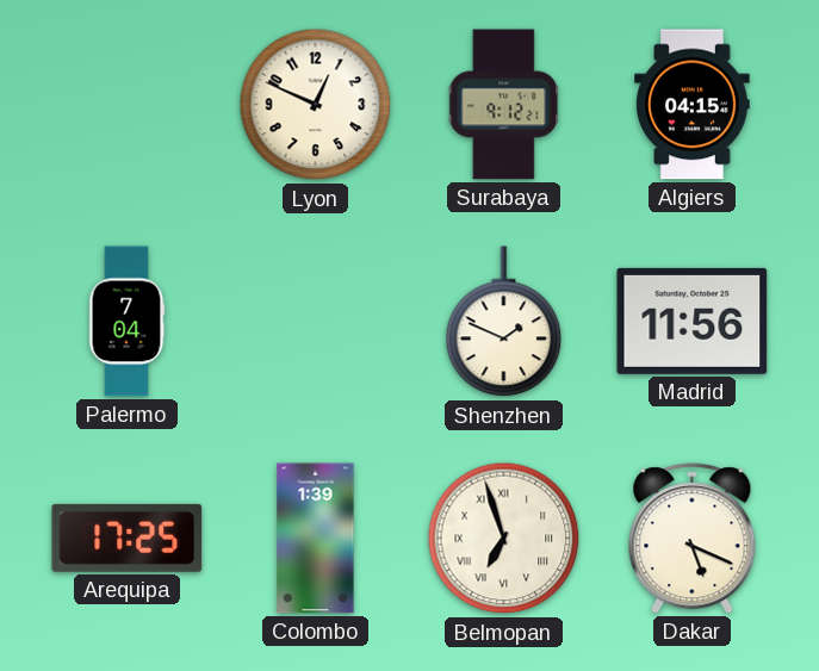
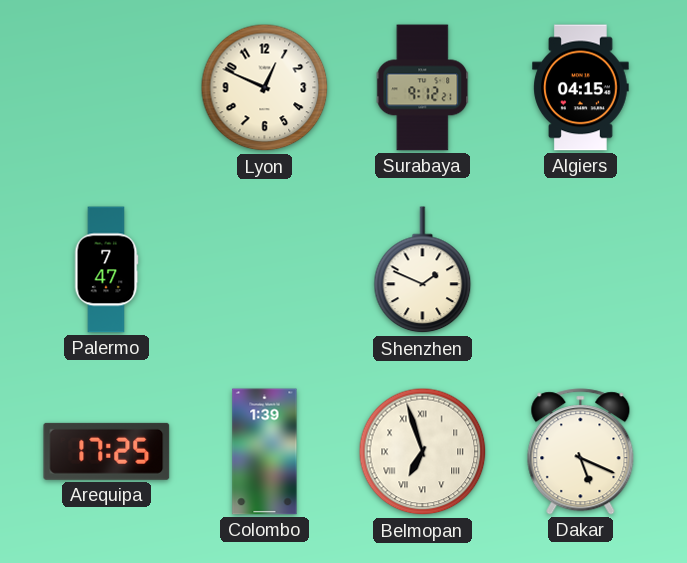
Palermo: 7:04 -> 7:47
Madrid: 11:56 -> none
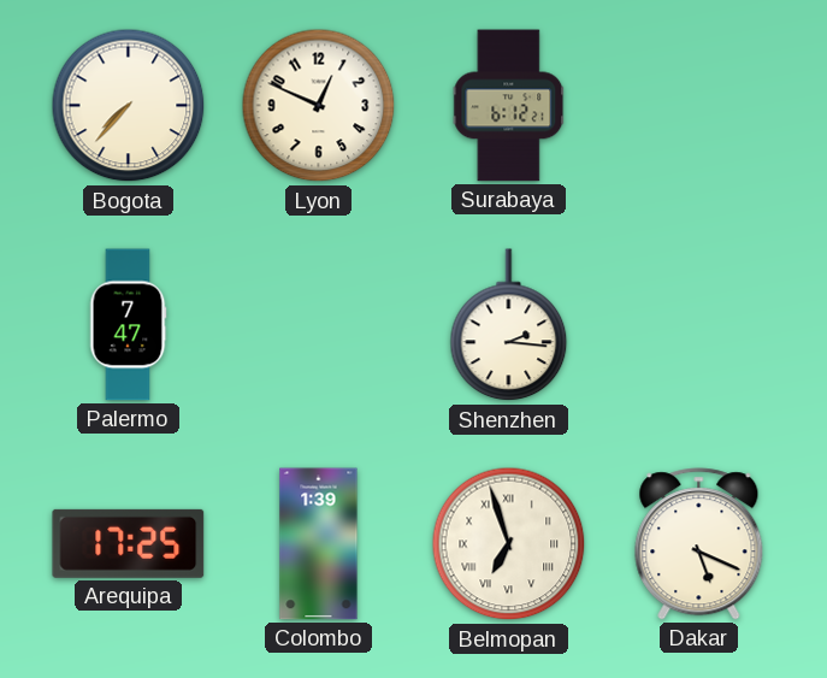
Bogota: none -> 7:37
Surabaya: 9:12 -> 6:12
Algiers: 04:15 -> none
Shenzhen: 1:49 -> 2:16
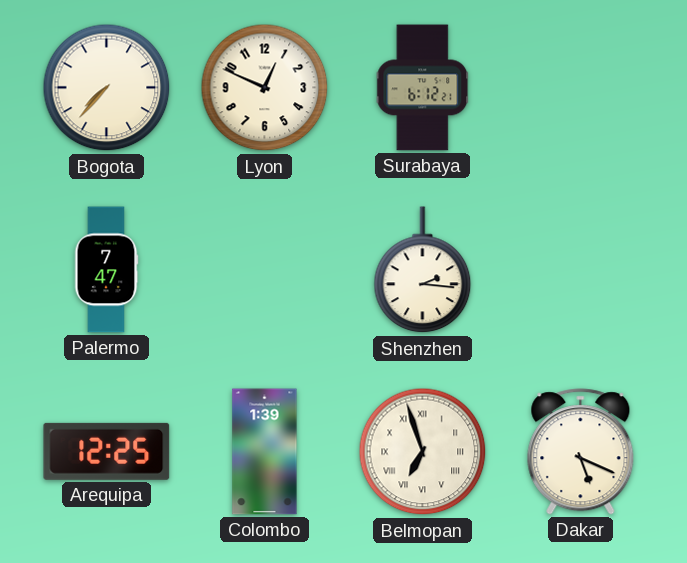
Arequipa: 17:25 -> 12:25
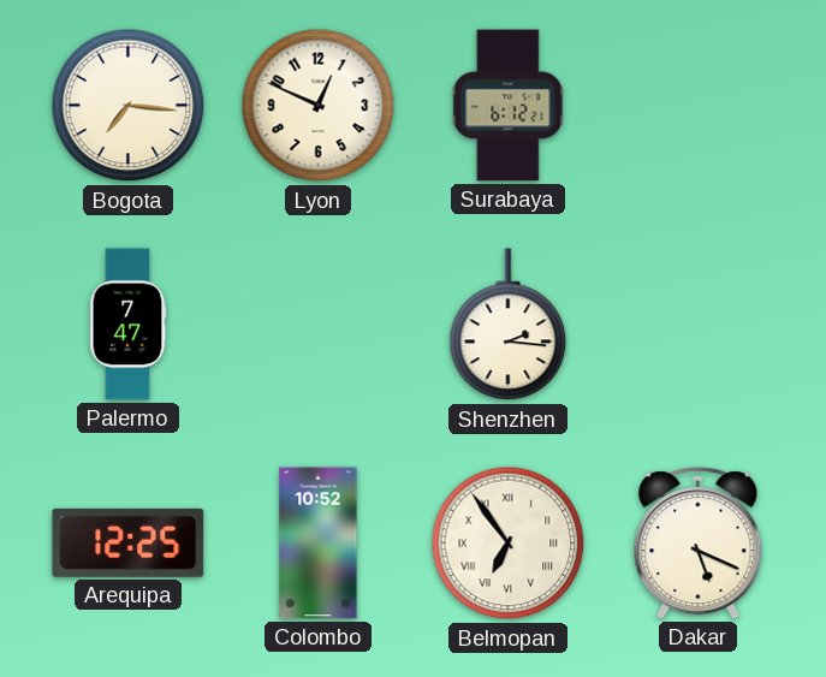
Bogota: 7:37 -> 7:16
Colombo: 1:39 -> 10:52
Belmopan: 6:57 -> 6:54
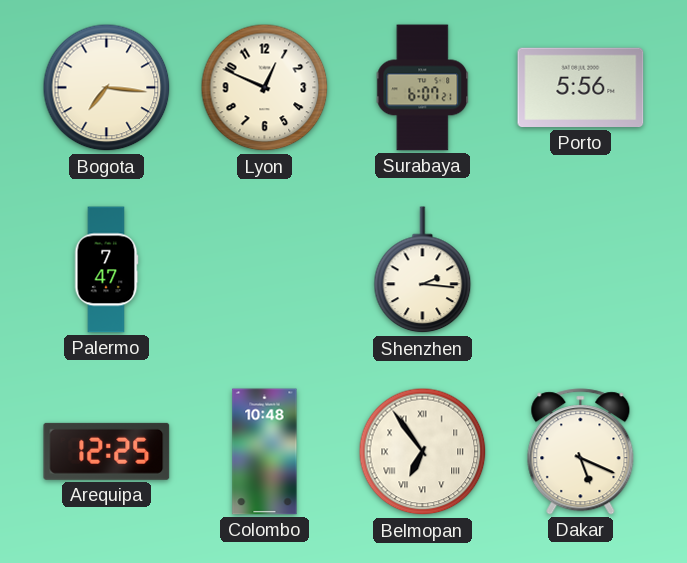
Surabaya: 6:12 -> 6:07
Porto: none -> 5:56
Colombo: 10:52 -> 10:48
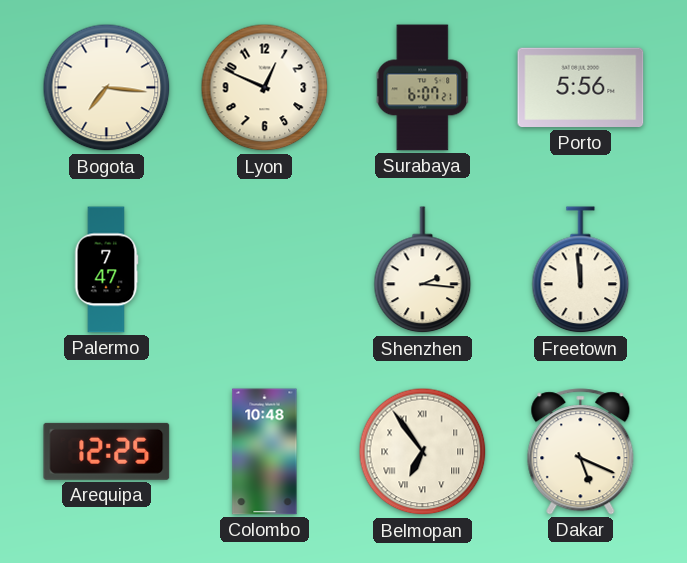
Freetown: none -> 11:59
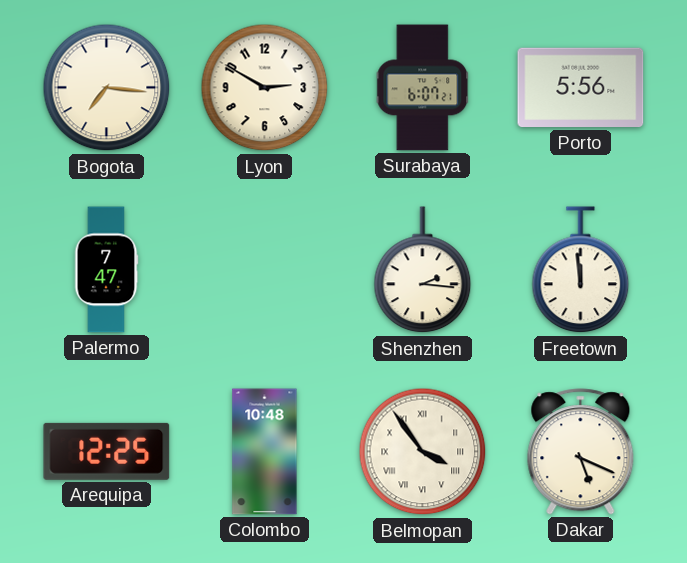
Lyon: 12:49 -> 2:50
Belmopan: 6:54 -> 3:54
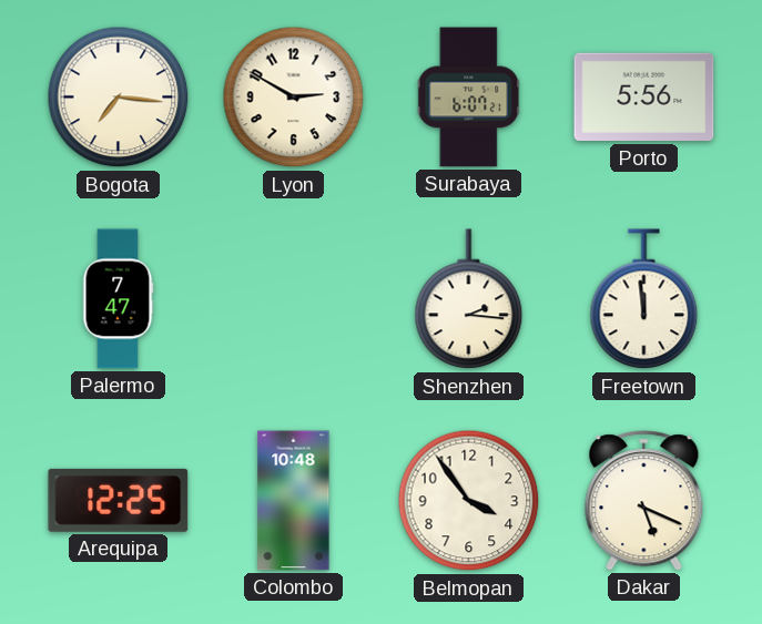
Belmopan numerals: Roman -> Arabic
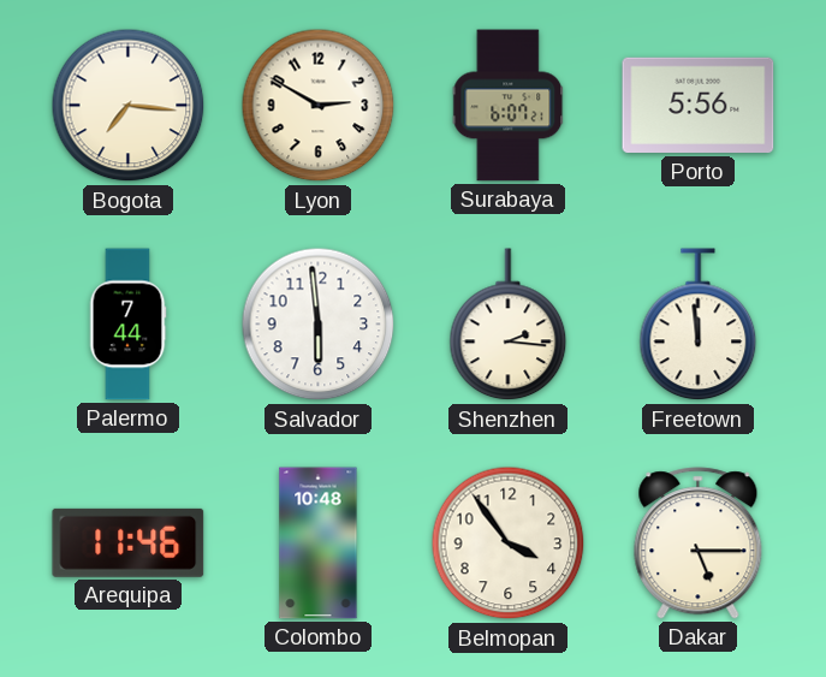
Palermo: 7:47 -> 7:44
Salvador: none -> 5:59
Arequipa: 12:25 -> 11:46
Dakar: 5:19 -> 5:15
